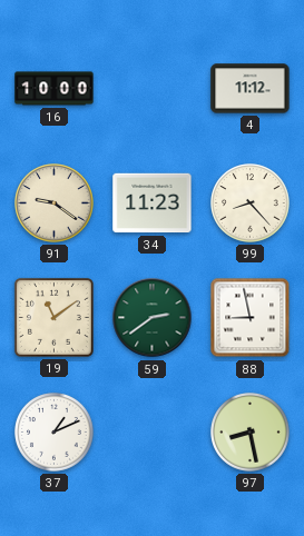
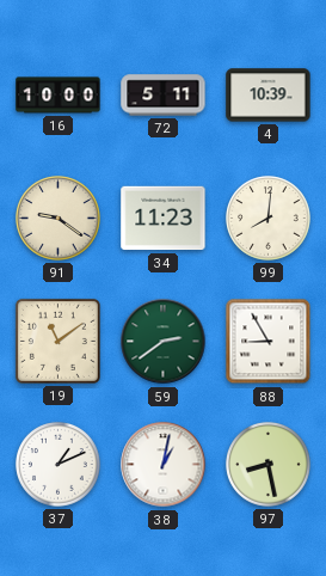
72: none -> 5:11
4: 11:12 -> 10:39
99: 8:23 -> 8:01
88: 8:58 -> 8:55
38: none -> 1:02
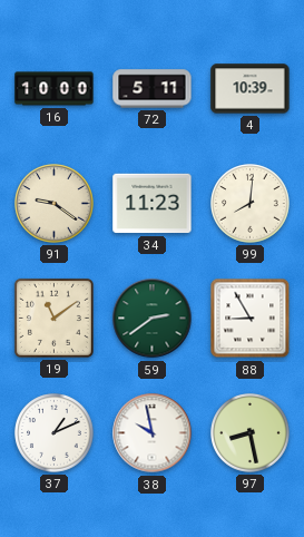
38: 1:02 -> 9:58
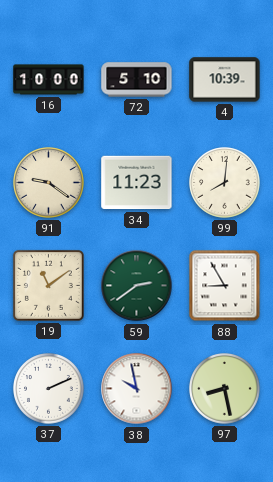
72: 5:11 -> 5:10
37: 1:11 -> 2:11
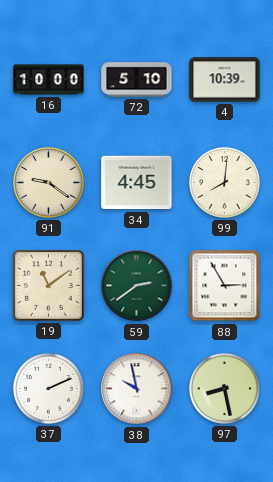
34: 11:23 -> 4:45
88: 8:55 -> 2:55
